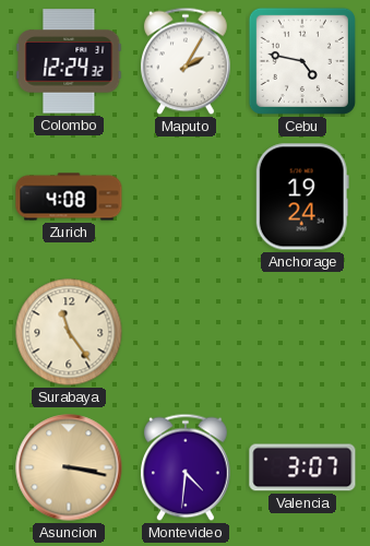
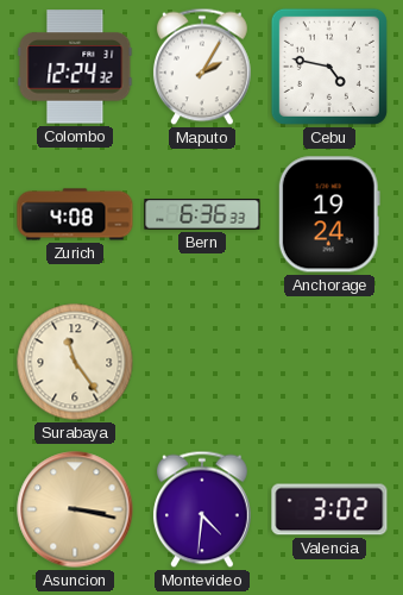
Bern: none -> 6:36
Valencia: 3:07 -> 3:02
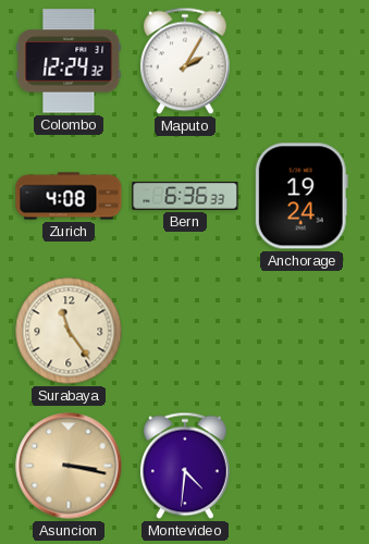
Cebu: 4:47 -> none
Valencia: 3:02 -> none
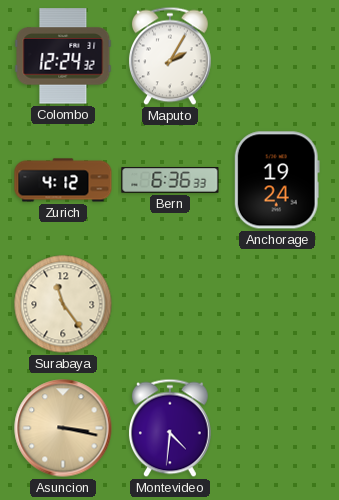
Zurich: 4:08 -> 4:12
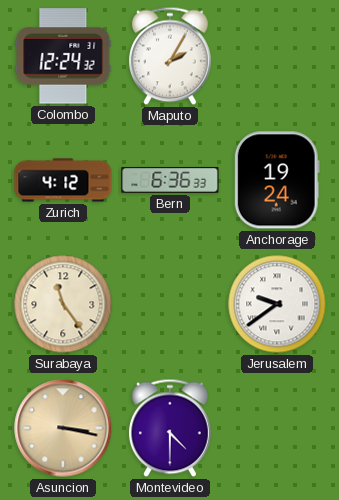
Jerusalem: none -> 9:39
Montevideo: 4:31 -> 4:30
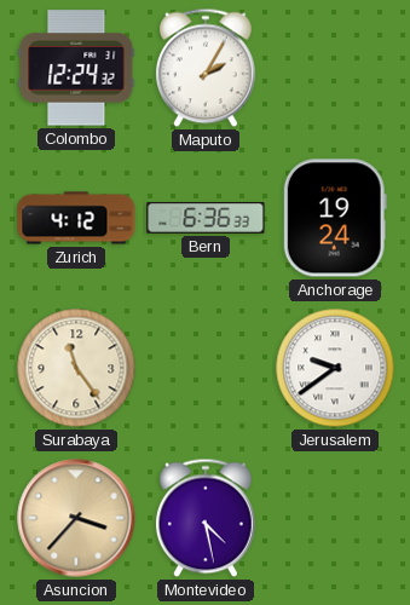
Asuncion: 3:17 -> 3:37
Montevideo: 4:30 -> 4:28
